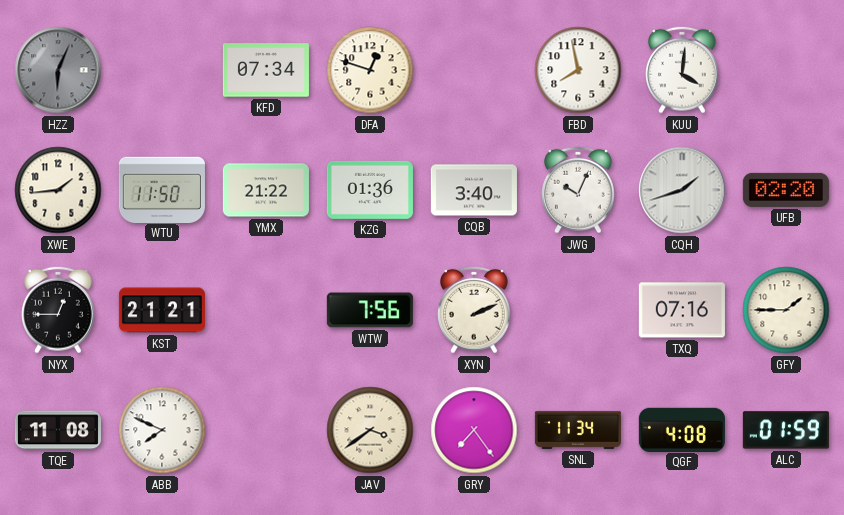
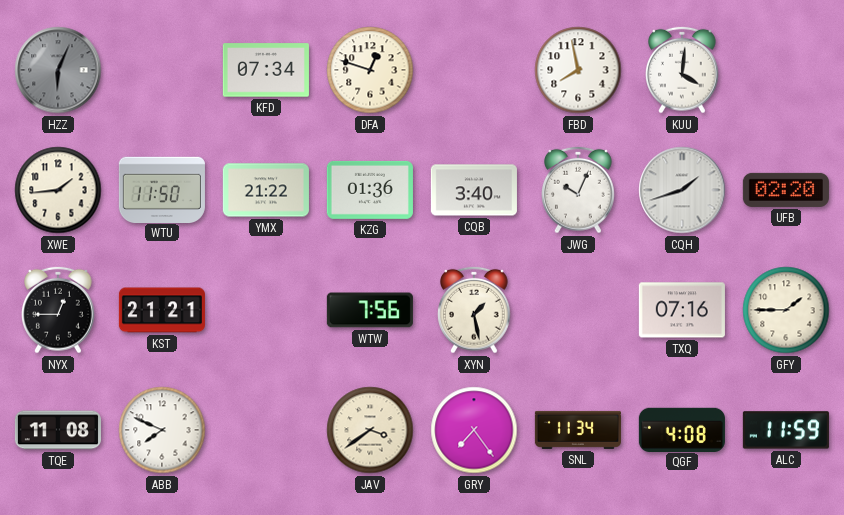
XYN: 2:11 -> 1:28
ALC: 01:59 -> 11:59
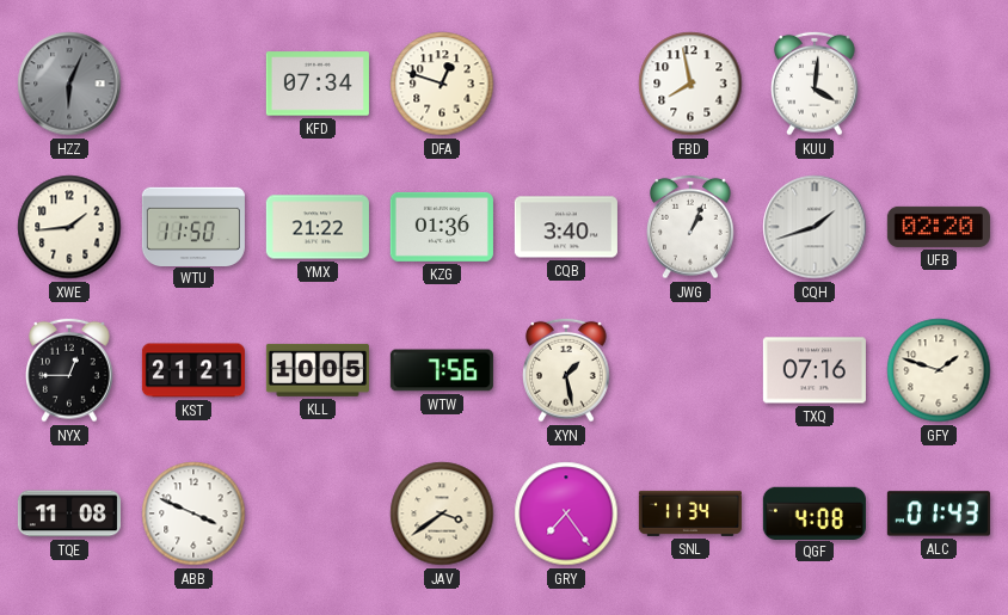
JWG: 10:04 -> 1:04
KLL: none -> 10:05
GFY: 1:45 -> 1:48
ABB: 7:49 -> 3:49
ALC: 11:59 -> 01:43
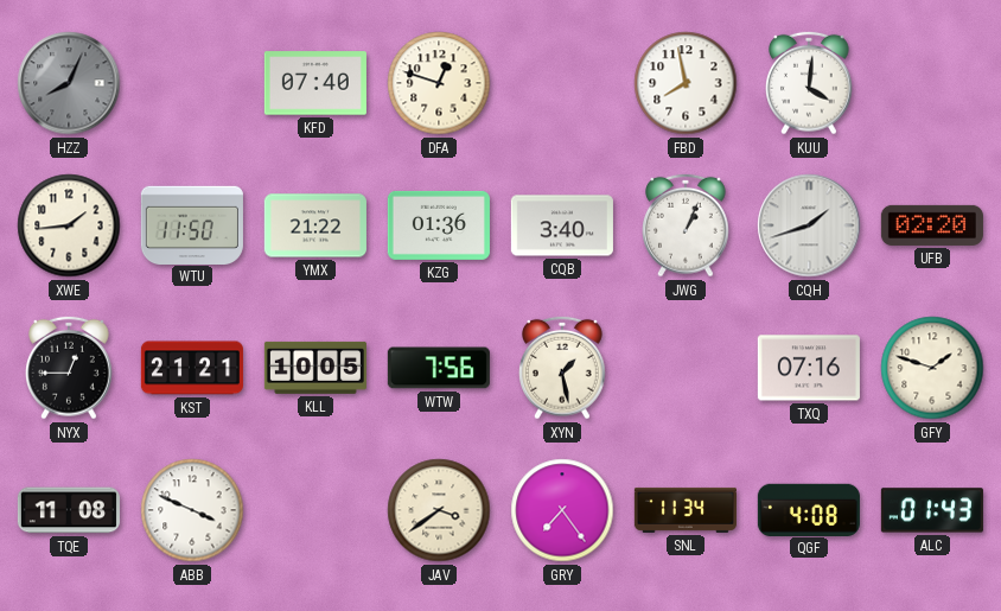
HZZ: 6:04 -> 8:04
KFD: 07:34 -> 07:40
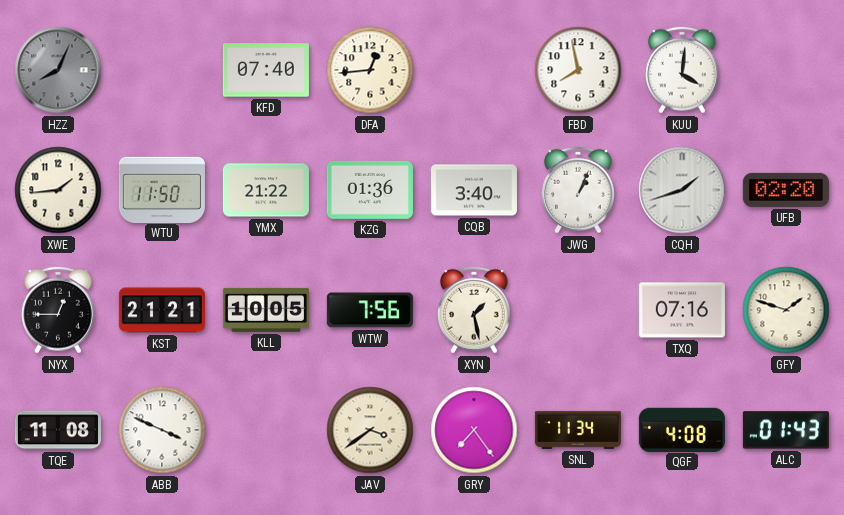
DFA: 12:48 -> 12:44
